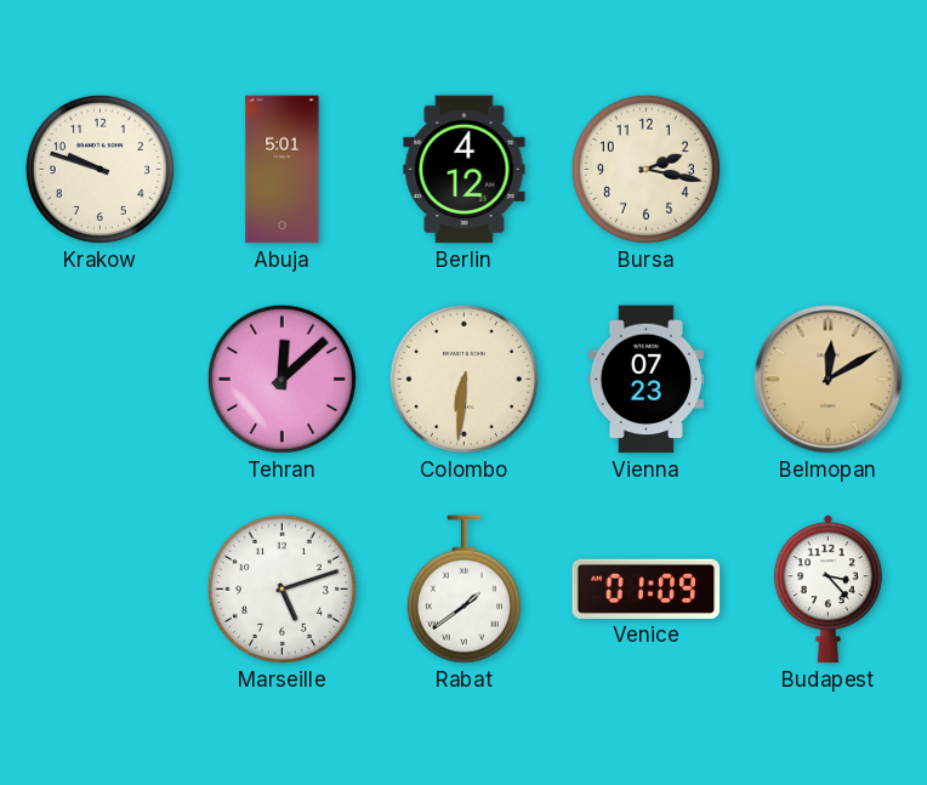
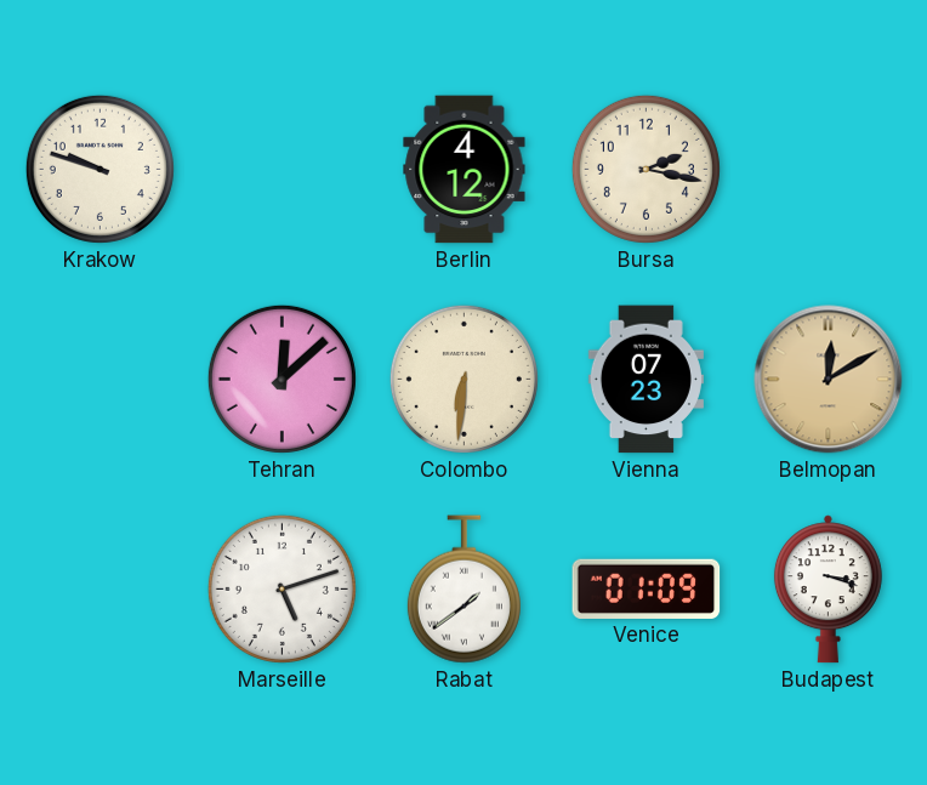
Abuja: 5:01 -> none
Budapest: 3:23 -> 3:18
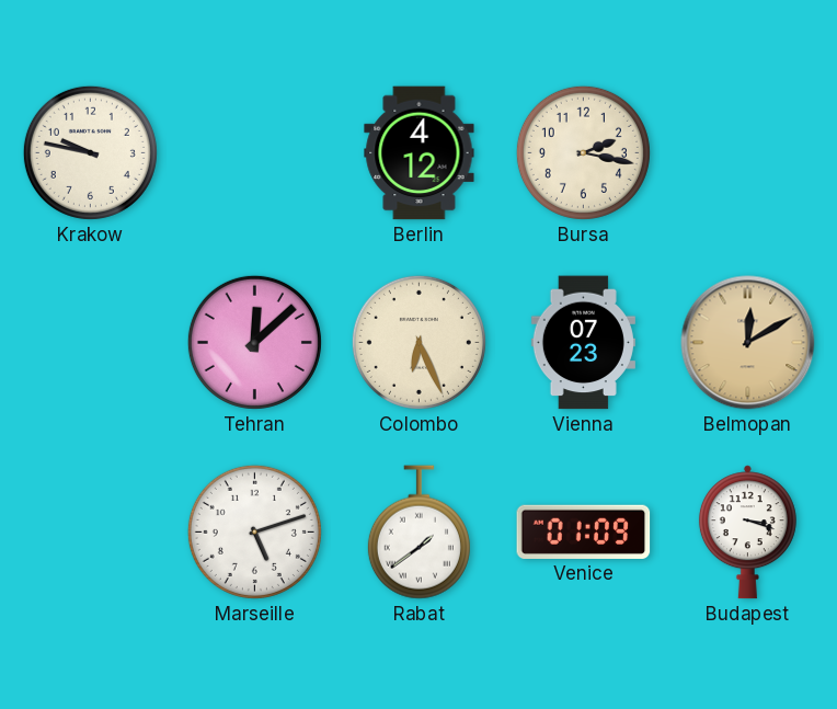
Krakow: 9:48 -> 9:47
Colombo: 6:31 -> 6:26
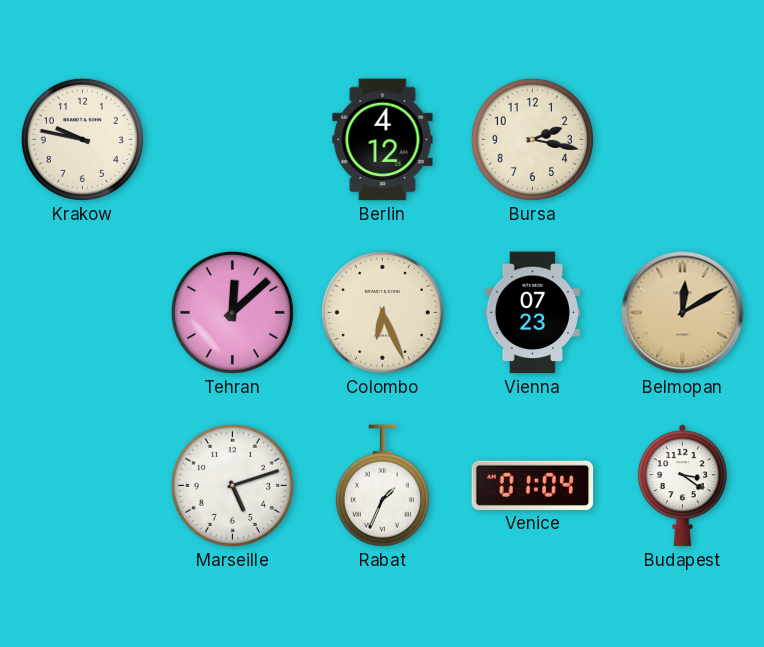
Rabat: 1:39 -> 1:34
Venice: 01:09 -> 01:04
Budapest: 3:18 -> 3:21
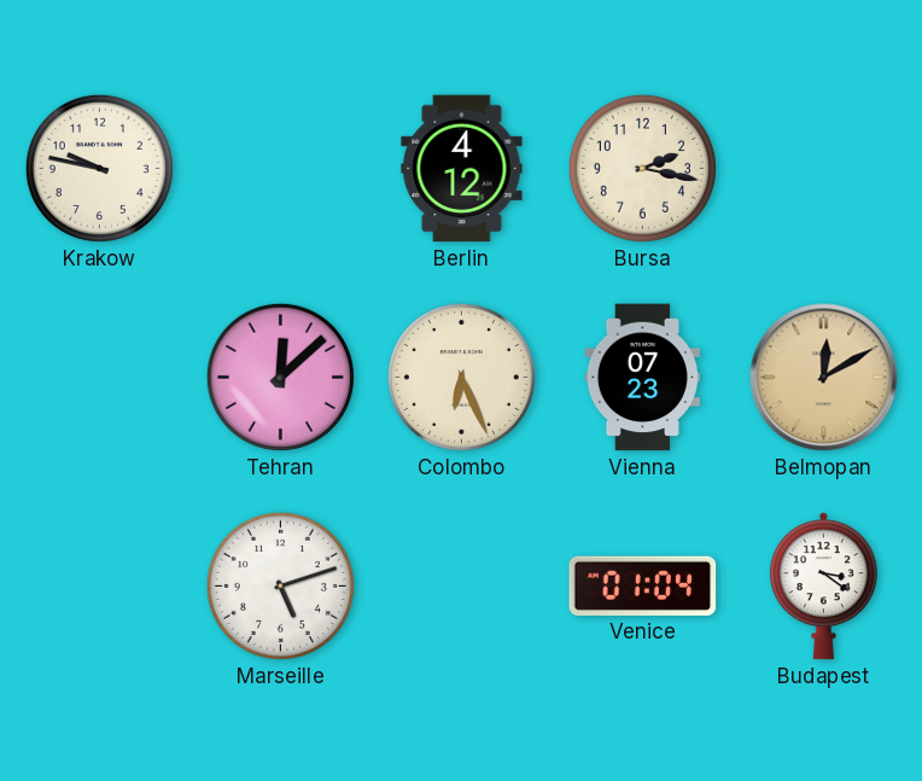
Rabat: 1:34 -> none
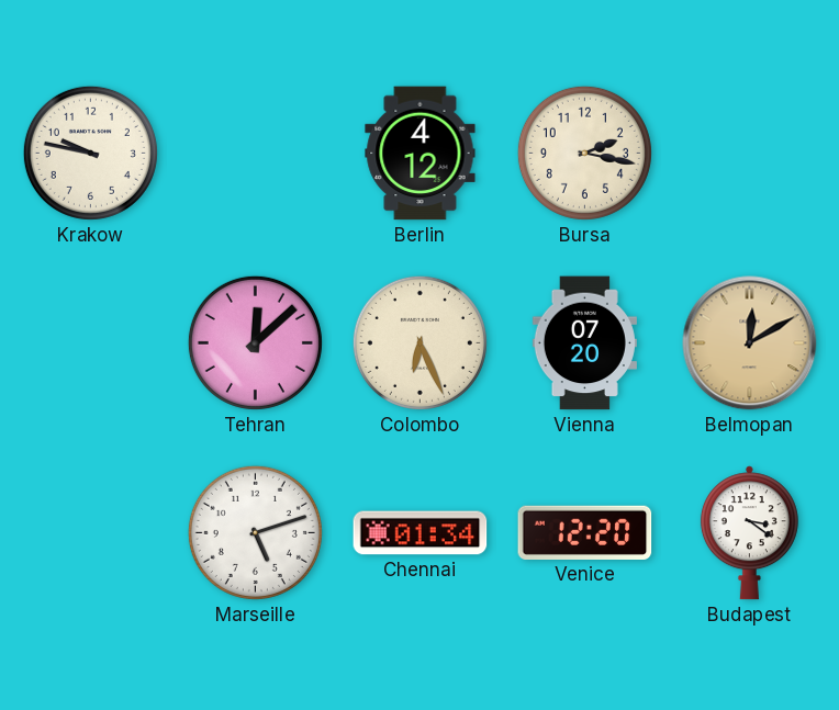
Vienna: 07:23 -> 07:20
Chennai: none -> 01:34
Venice: 01:04 -> 12:20
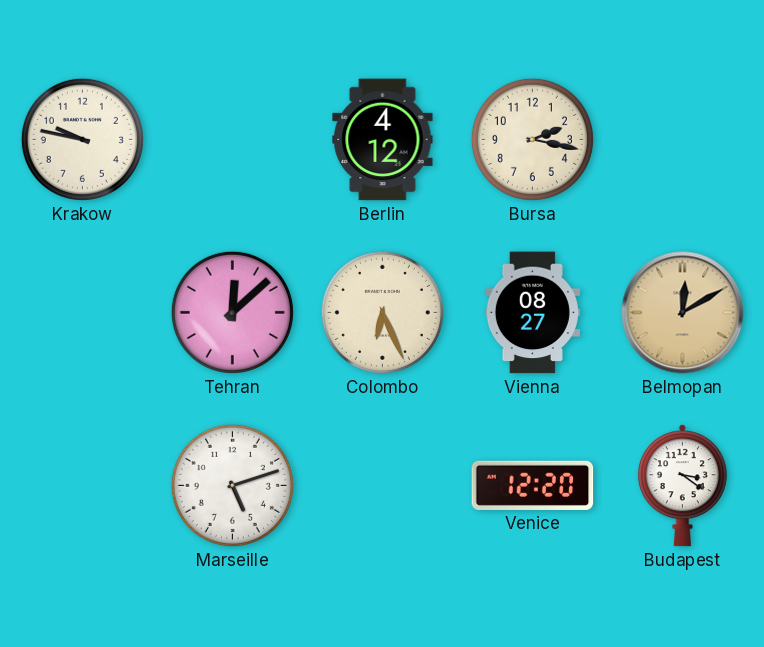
Vienna: 07:20 -> 08:27
Chennai: 01:34 -> none
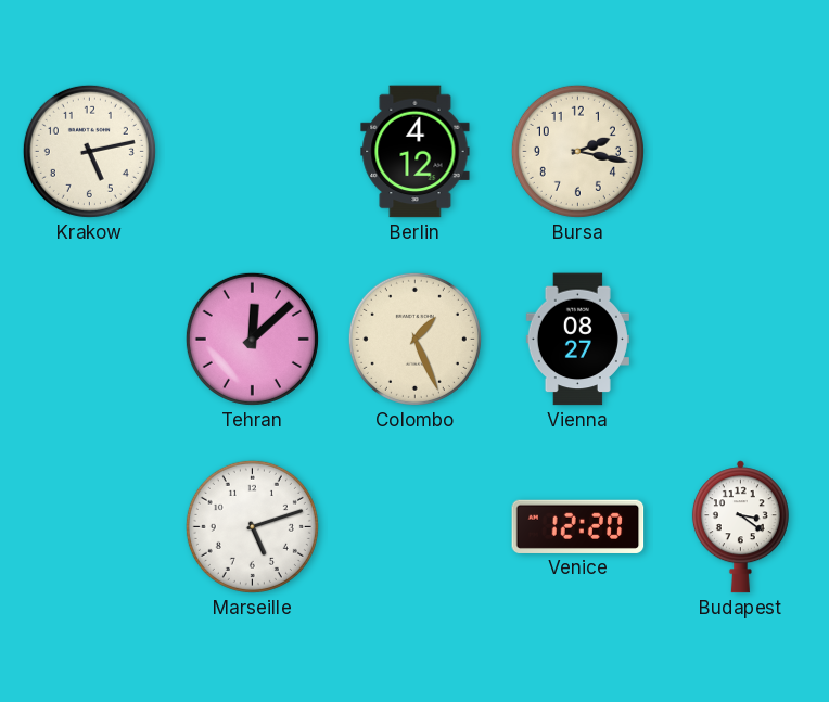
Krakow: 9:47 -> 5:13
Colombo: 6:26 -> 1:26
Belmopan: 12:10 -> none
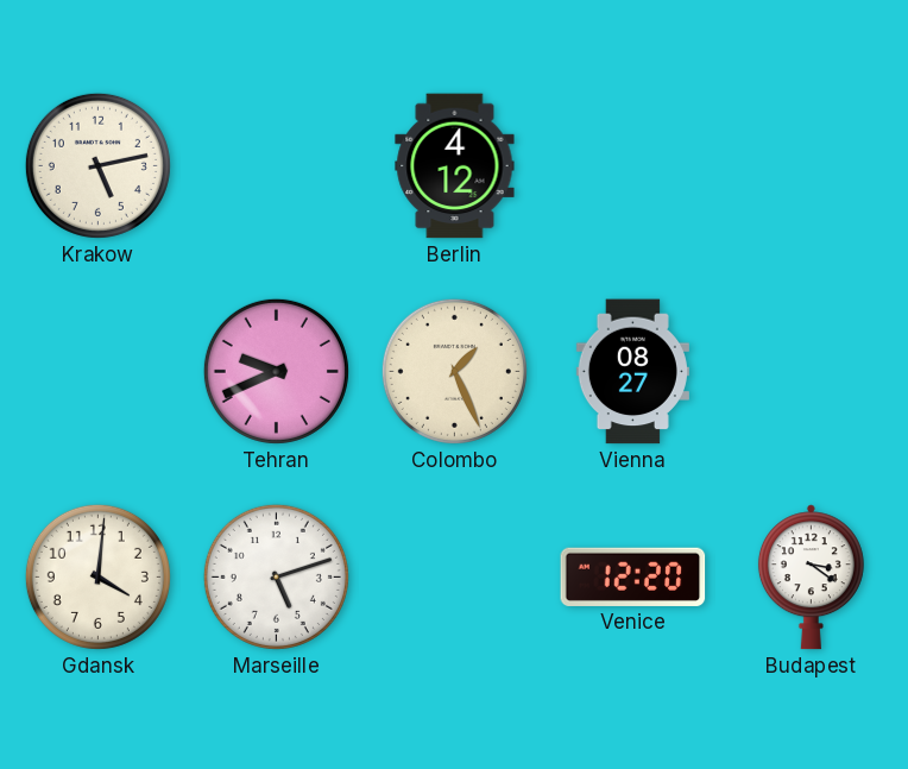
Bursa: 2:17 -> none
Tehran: 12:08 -> 9:41
Gdansk: none -> 4:01
